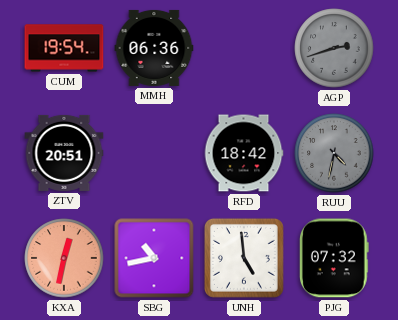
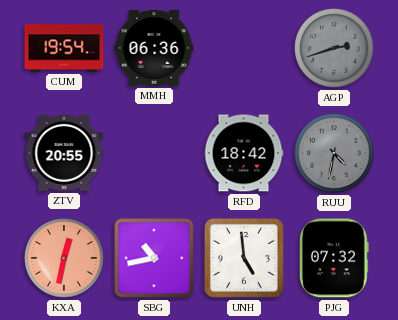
ZTV: 20:51 -> 20:55
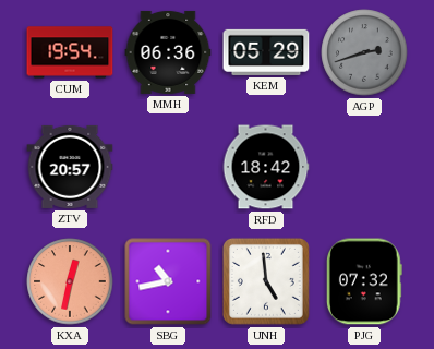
KEM: none -> 05:29
ZTV: 20:55 -> 20:57
RUU: 4:32 -> none
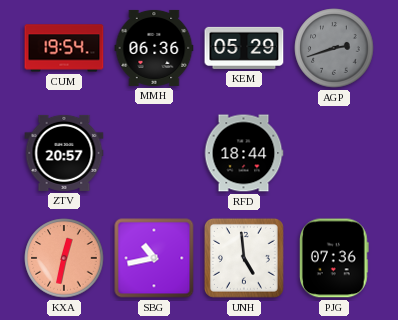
RFD: 18:42 -> 18:44
PJG: 07:32 -> 07:36
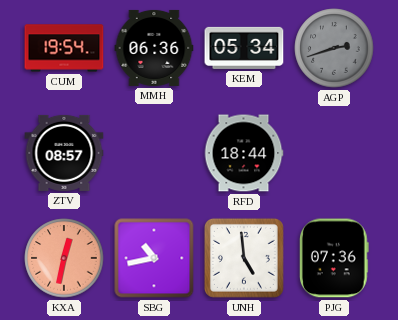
KEM: 05:29 -> 05:34
ZTV: 20:57 -> 08:57
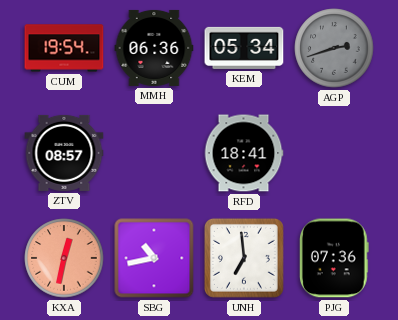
RFD: 18:44 -> 18:41
UNH: 4:59 -> 6:59
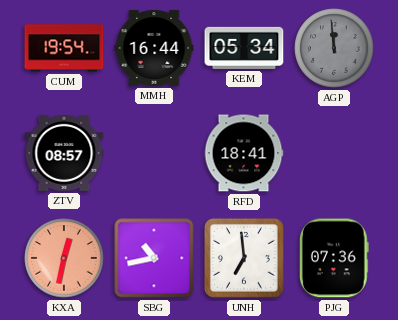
MMH: 06:36 -> 16:44
AGP: 2:42 -> 11:59
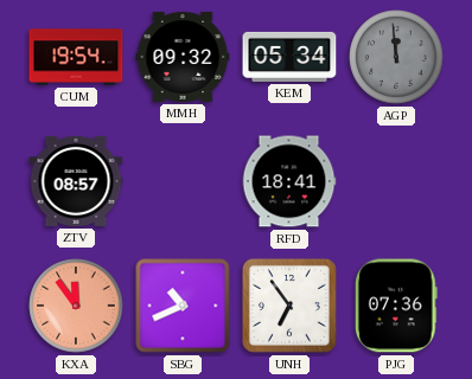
MMH: 16:44 -> 09:32
KXA: 12:32 -> 11:54
SBG: 10:43 -> 10:41
UNH: 6:59 -> 6:54
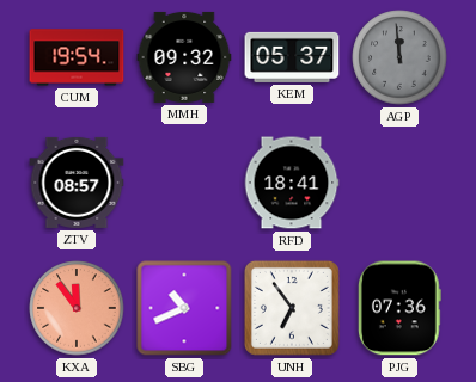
KEM: 05:34 -> 05:37
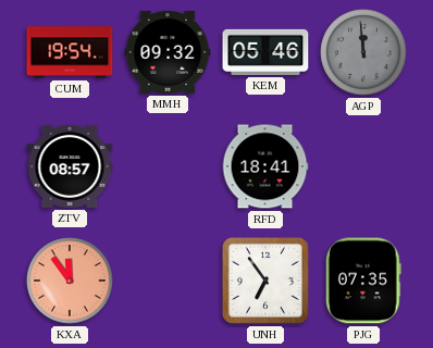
KEM: 05:37 -> 05:46
SBG: 10:41 -> none
PJG: 07:36 -> 07:35
